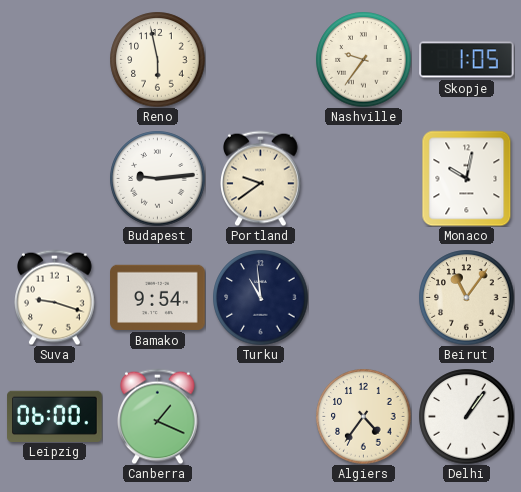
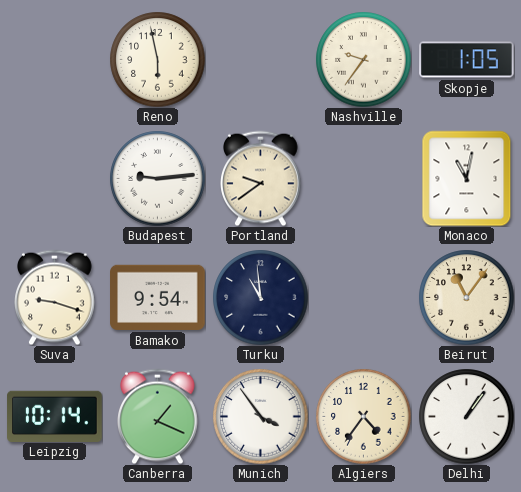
Monaco: 10:02 -> 11:02
Leipzig: 06:00 -> 10:14
Munich: none -> 3:54
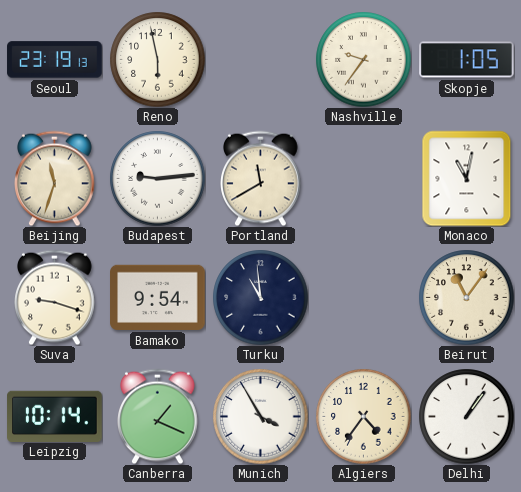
Seoul: none -> 23:19
Beijing: none -> 11:33
Portland: 9:39 -> 11:40
Munich: 3:54 -> 3:55
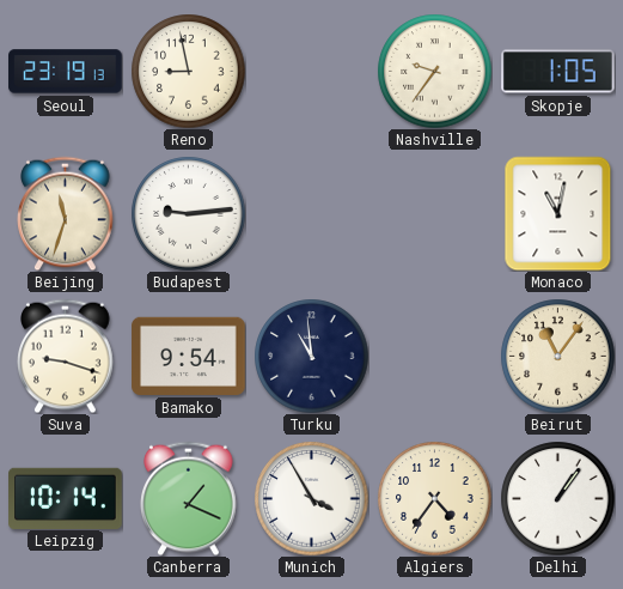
Reno: 5:58 -> 8:58
Portland: 11:40 -> none
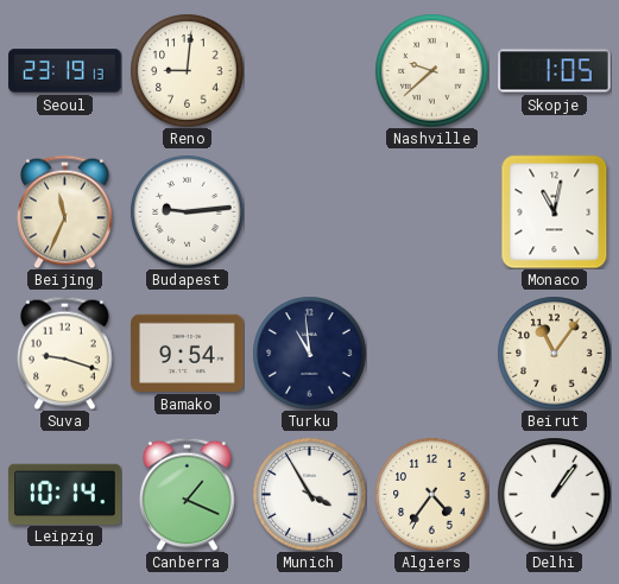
Reno: 8:58 -> 9:01
Nashville: 9:36 -> 9:38
Beijing: 11:33 -> 11:34
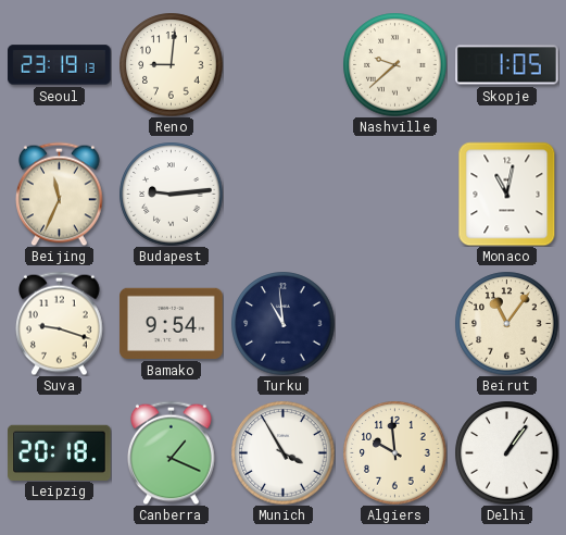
Leipzig: 10:14 -> 20:18
Algiers: 4:36 -> 9:59
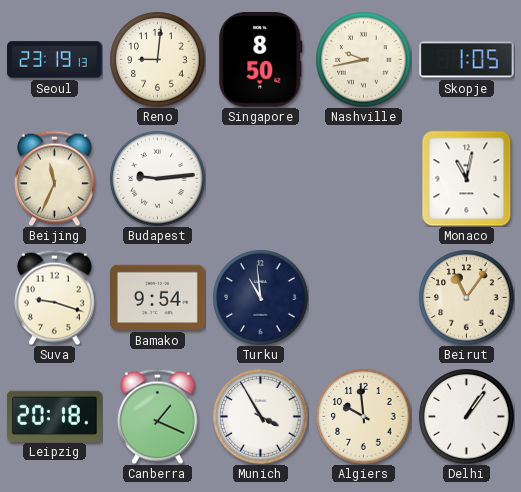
Singapore: none -> 8:50
Nashville: 9:38 -> 9:43
